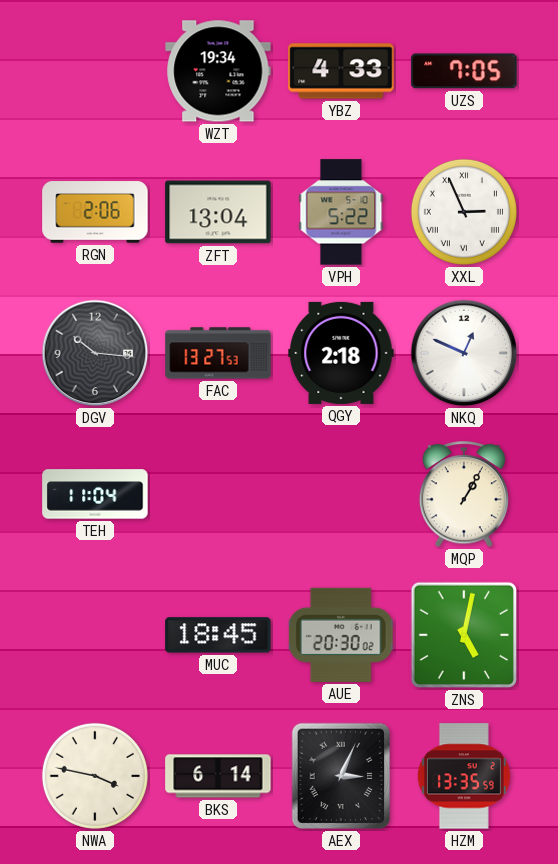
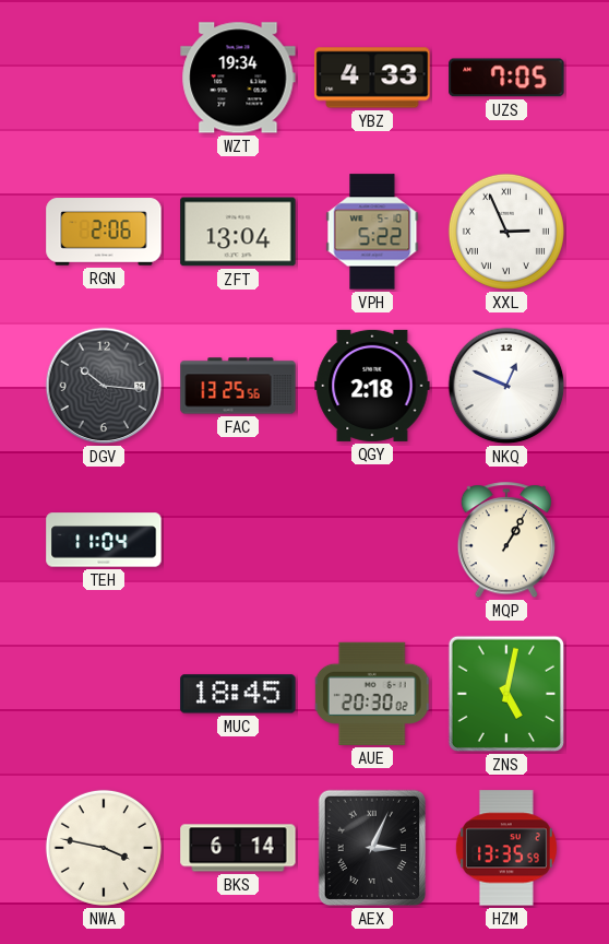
FAC: 13:27 -> 13:25
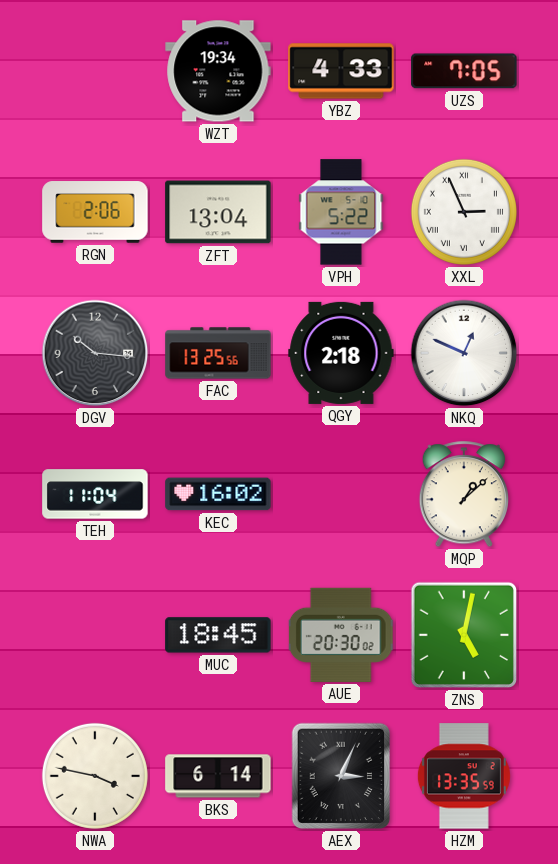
KEC: none -> 16:02
MQP: 1:05 -> 1:08
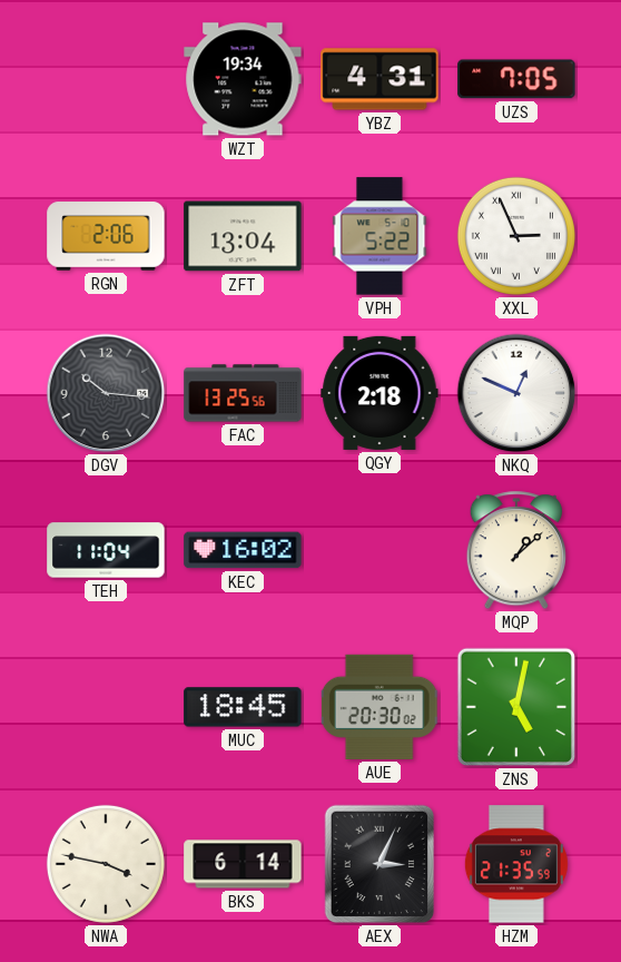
YBZ: 4:33 -> 4:31
HZM: 13:35 -> 21:35
